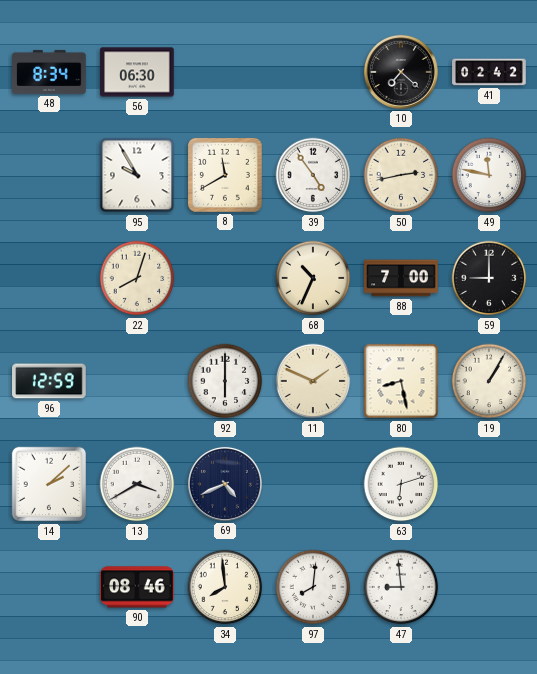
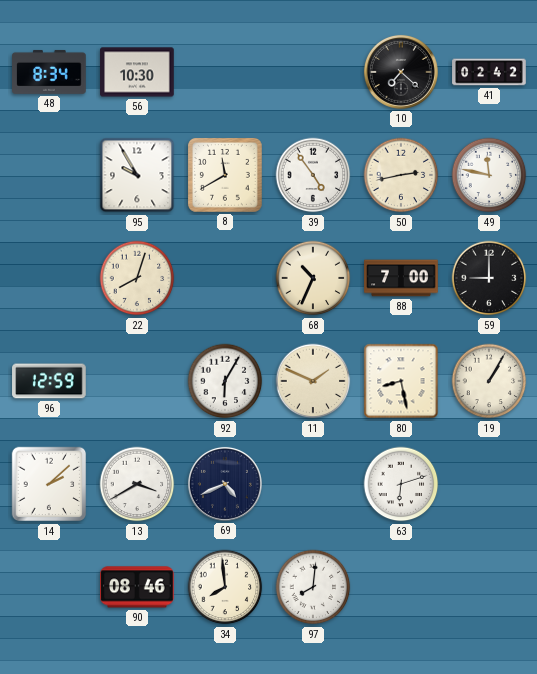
56: 06:30 -> 10:30
92: 6:00 -> 6:05
47: 8:59 -> none
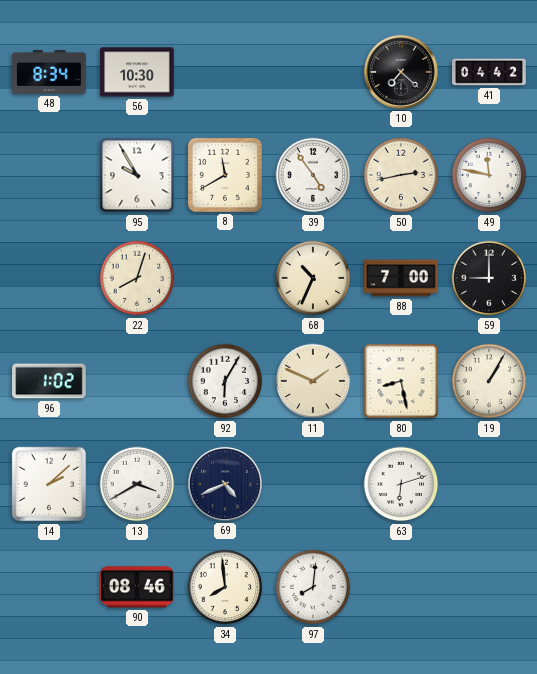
41: 02:42 -> 04:42
96: 12:59 -> 1:02
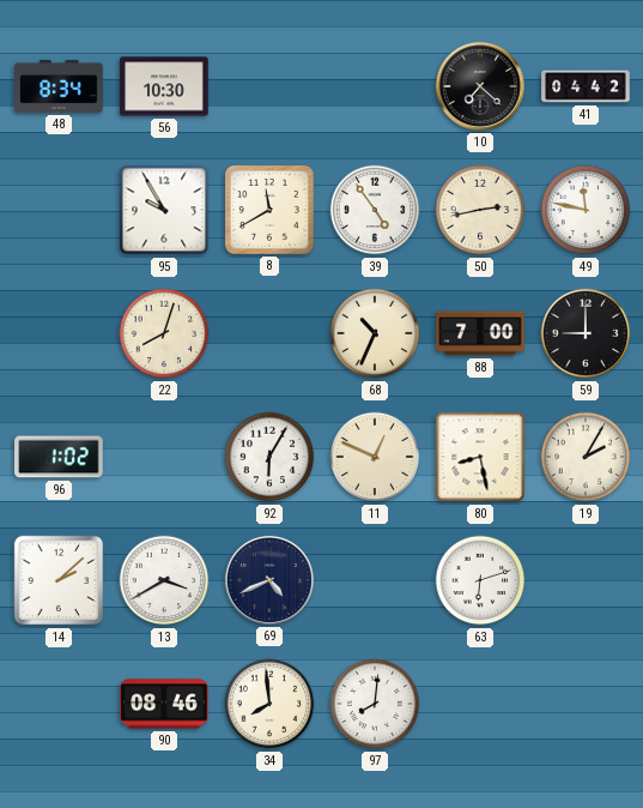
11: 1:49 -> 12:49
19: 1:05 -> 2:05
